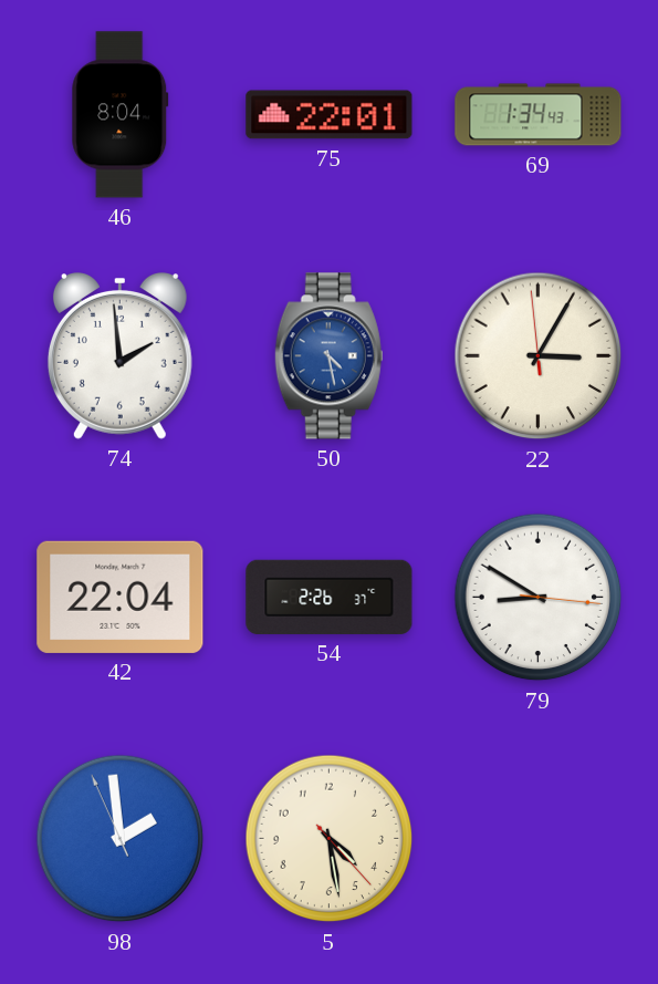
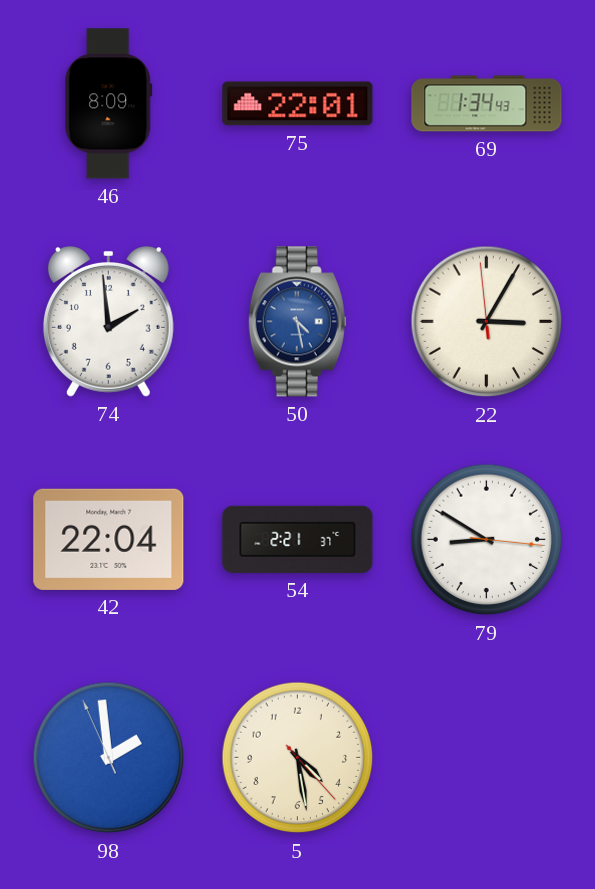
46: 8:04 -> 8:09
54: 2:26 -> 2:21
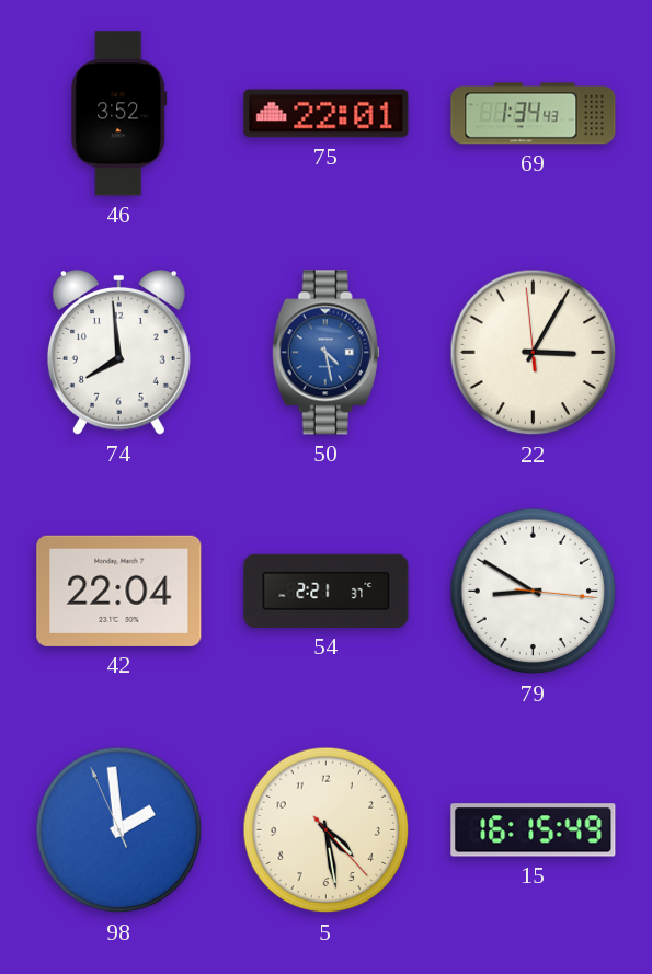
46: 8:09 -> 3:52
74: 1:59 -> 7:59
15: none -> 16:15
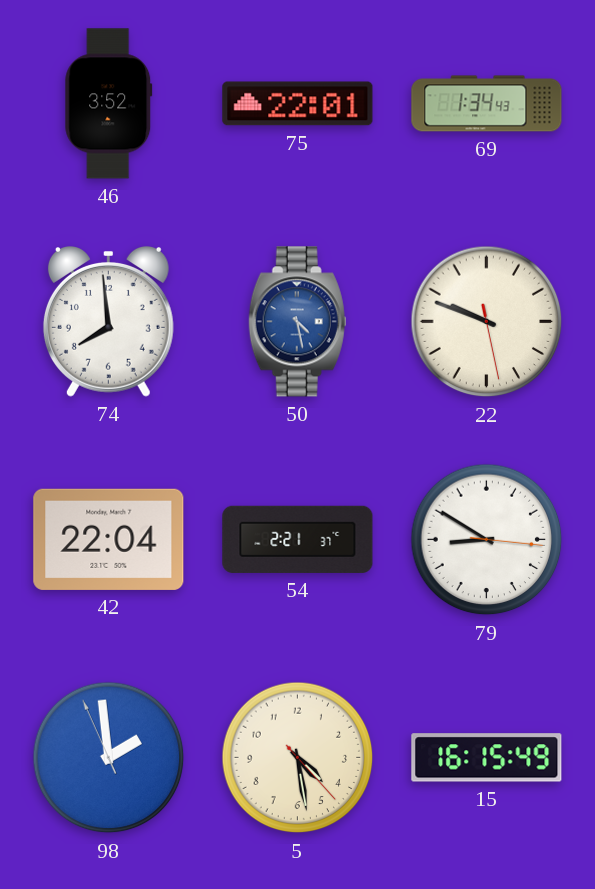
22: 3:04 -> 9:48
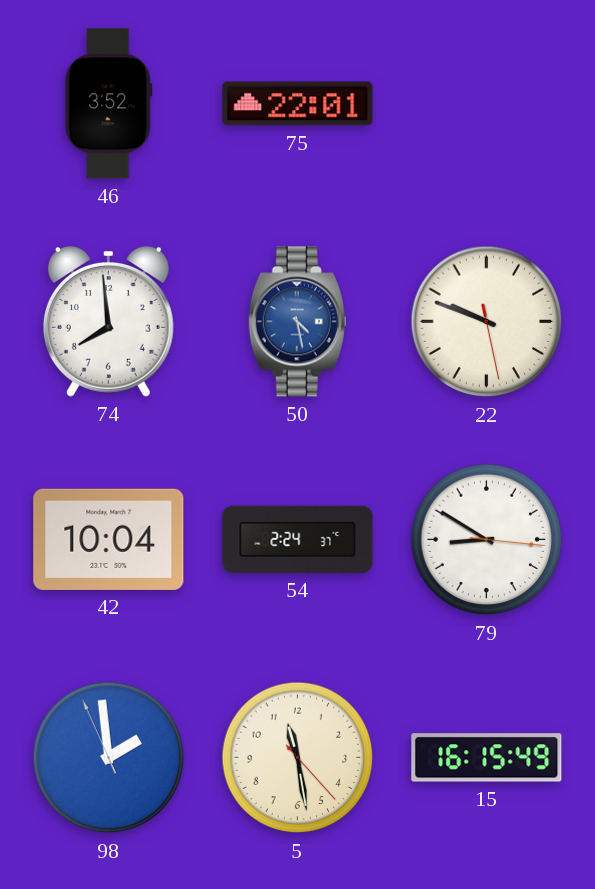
69: 1:34 -> none
42: 22:04 -> 10:04
54: 2:21 -> 2:24
5: 4:28 -> 11:28
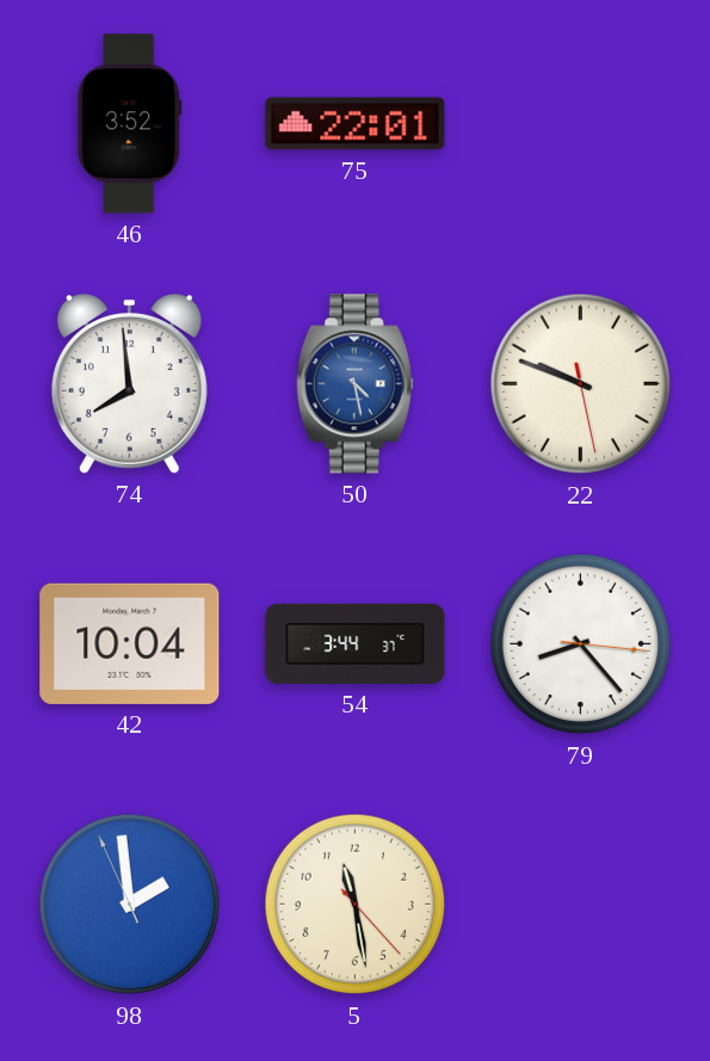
54: 2:24 -> 3:44
79: 8:50 -> 8:23
15: 16:15 -> none
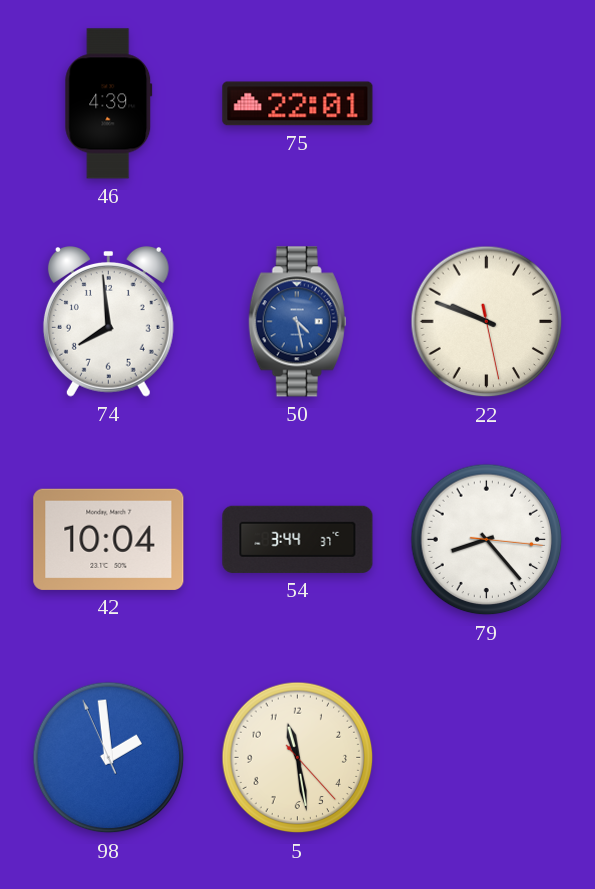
46: 3:52 -> 4:39
